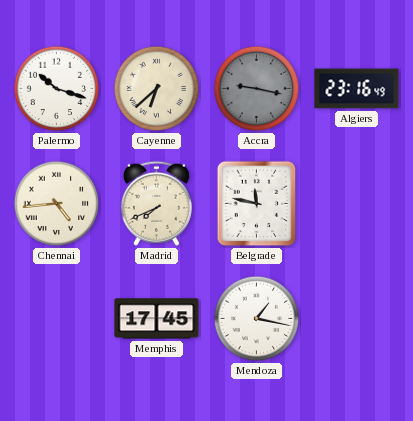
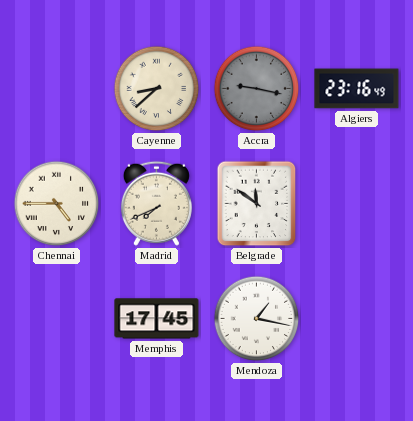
Palermo: 10:18 -> none
Cayenne: 6:38 -> 8:38
Chennai: 4:44 -> 4:45
Belgrade: 11:47 -> 11:51
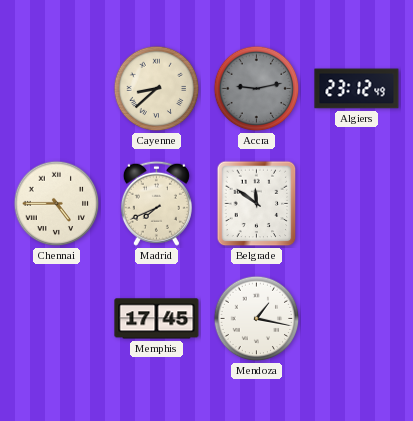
Accra: 9:17 -> 9:13
Algiers: 23:16 -> 23:12
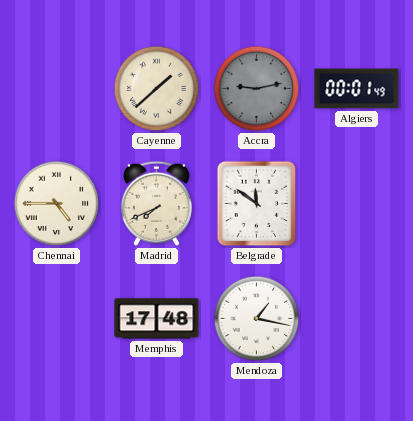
Cayenne: 8:38 -> 1:38
Algiers: 23:12 -> 00:01
Memphis: 17:45 -> 17:48
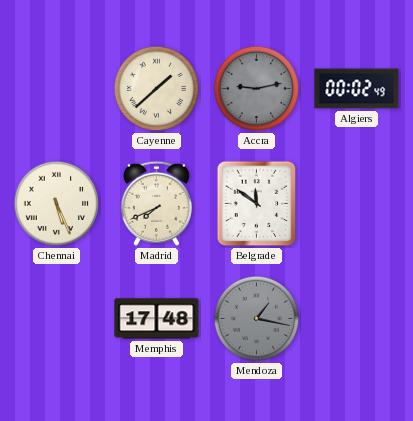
Algiers: 00:01 -> 00:02
Chennai: 4:45 -> 5:26
Mendoza dial: white -> grey
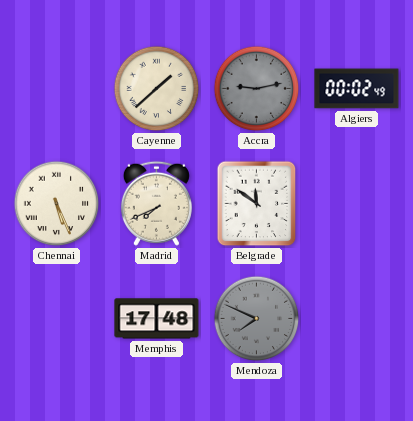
Mendoza: 1:17 -> 7:49
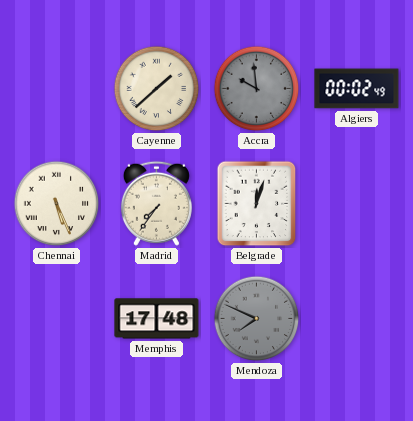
Accra: 9:13 -> 9:59
Madrid: 7:41 -> 7:36
Belgrade: 11:51 -> 12:03
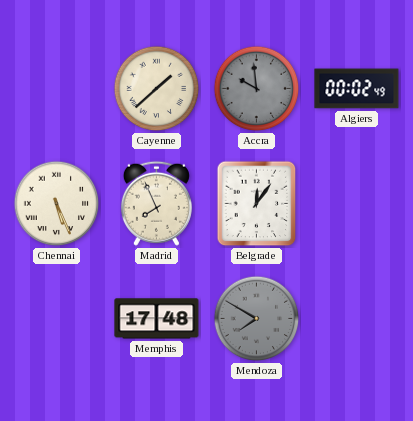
Madrid: 7:36 -> 7:56
Belgrade: 12:03 -> 12:06
Mendoza: 7:49 -> 7:50
